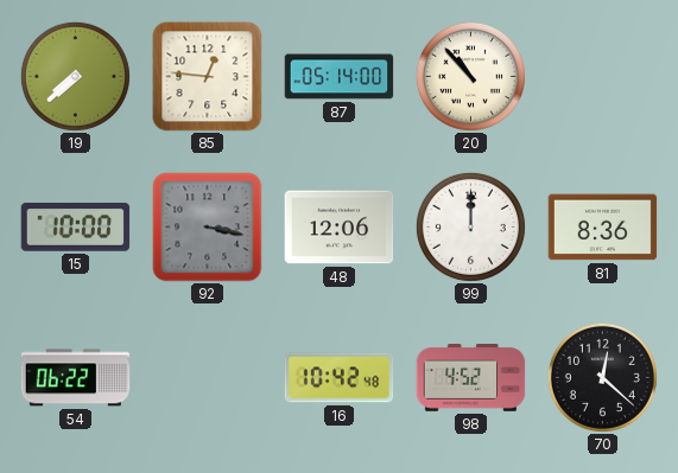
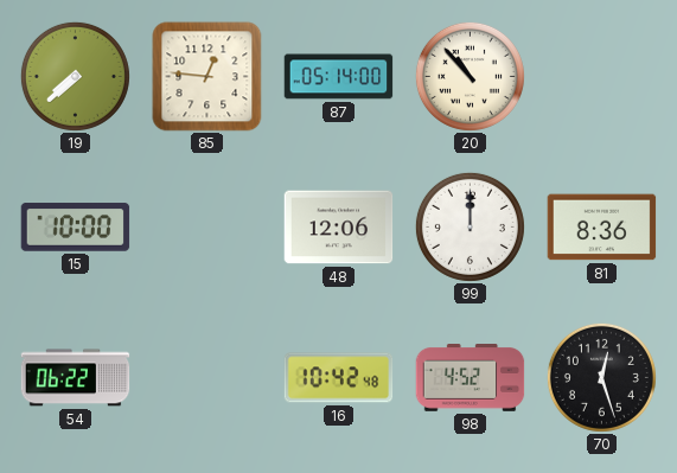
92: 3:17 -> none
70: 12:22 -> 12:27
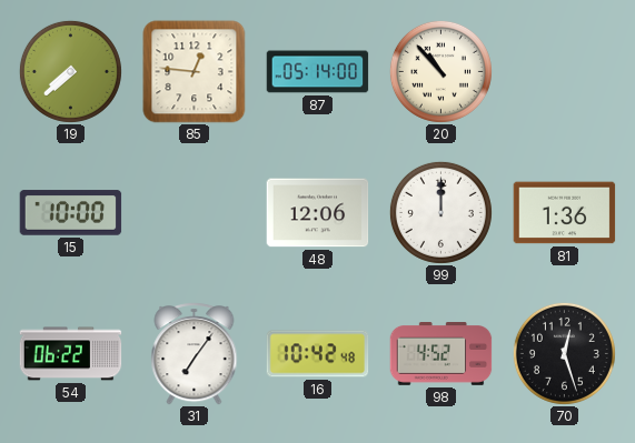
81: 8:36 -> 1:36
31: none -> 7:06
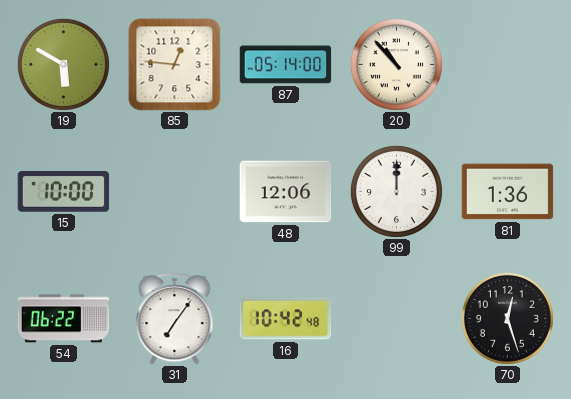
19: 7:38 -> 5:50
98: 4:52 -> none
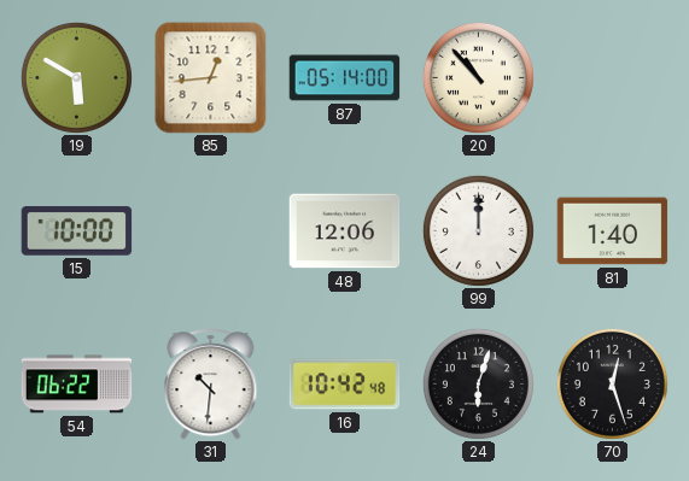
85: 12:46 -> 12:44
81: 1:36 -> 1:40
31: 7:06 -> 10:31
24: none -> 6:03
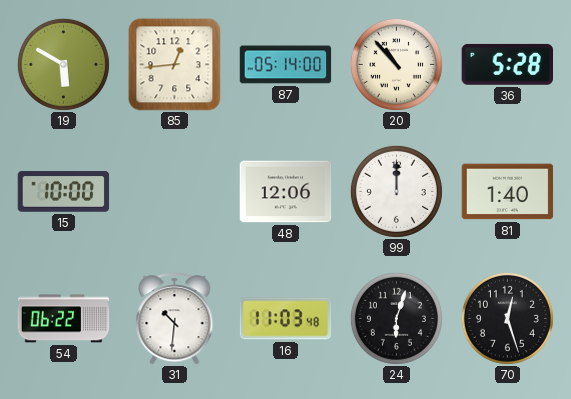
36: none -> 5:28
16: 10:42 -> 11:03
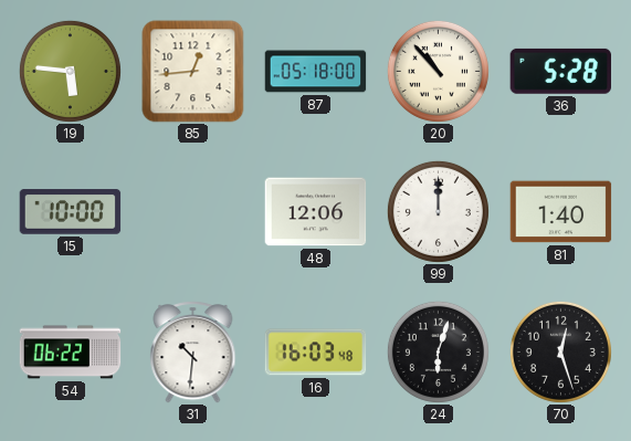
19: 5:50 -> 5:46
87: 05:14 -> 05:18
16: 11:03 -> 16:03
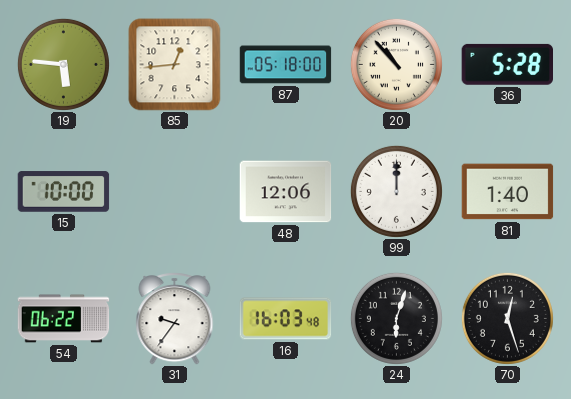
31: 10:31 -> 9:36
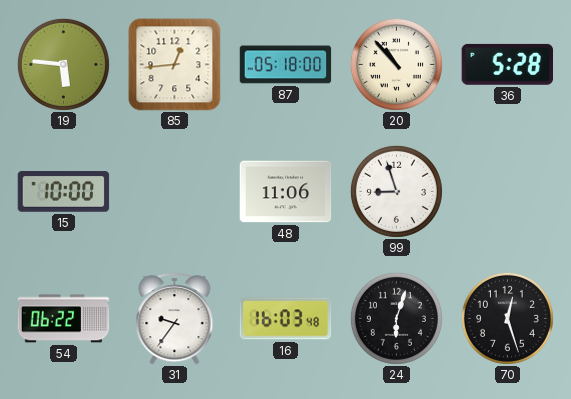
48: 12:06 -> 11:06
99: 12:00 -> 8:57
81: 1:40 -> none
